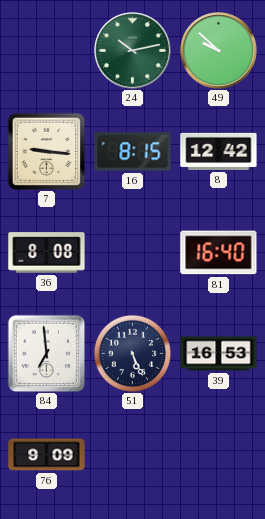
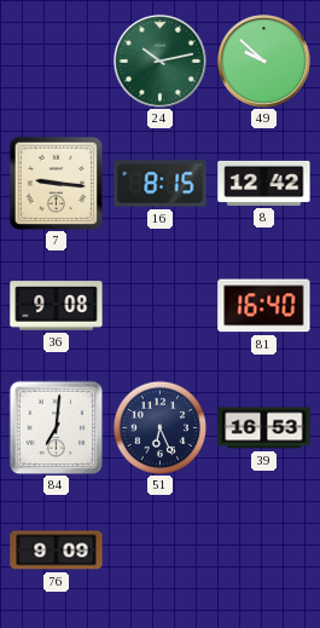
36: 8:08 -> 9:08
84: 6:59 -> 7:01
51: 5:26 -> 6:26
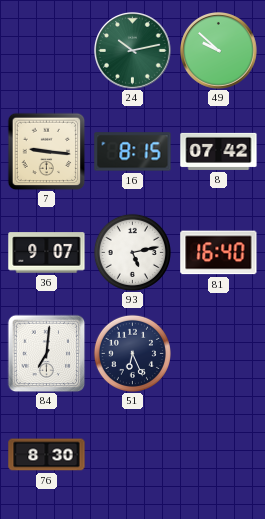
8: 12:42 -> 07:42
36: 9:08 -> 9:07
93: none -> 5:13
39: 16:53 -> none
76: 9:09 -> 8:30
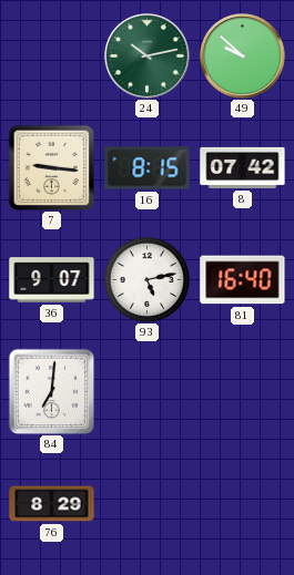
51: 6:26 -> none
76: 8:30 -> 8:29
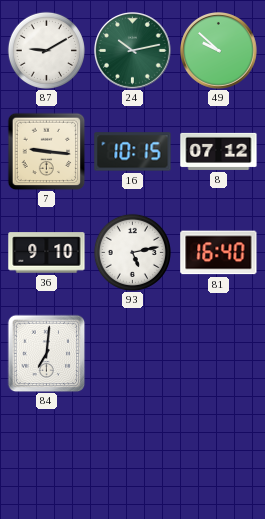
87: none -> 9:10
16: 8:15 -> 10:15
8: 07:42 -> 07:12
36: 9:07 -> 9:10
76: 8:29 -> none
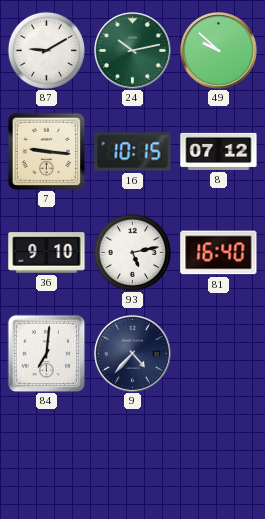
9: none -> 4:37
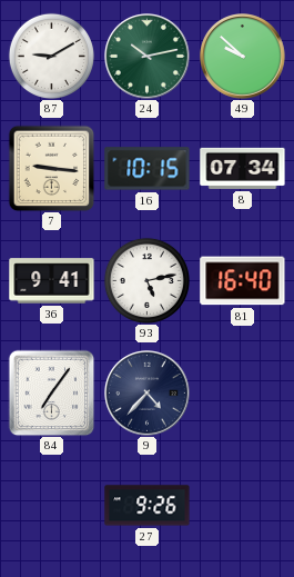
8: 07:12 -> 07:34
36: 9:10 -> 9:41
84: 7:01 -> 7:06
27: none -> 9:26
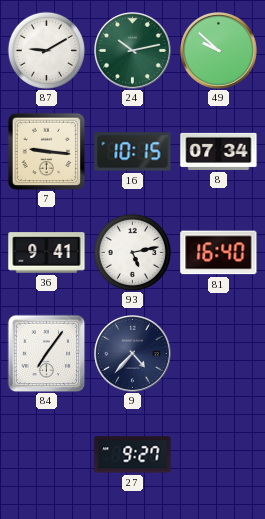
27: 9:26 -> 9:27
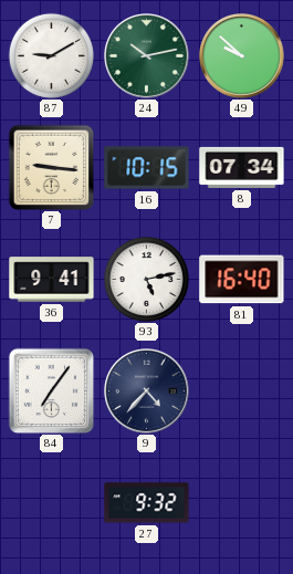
27: 9:27 -> 9:32
